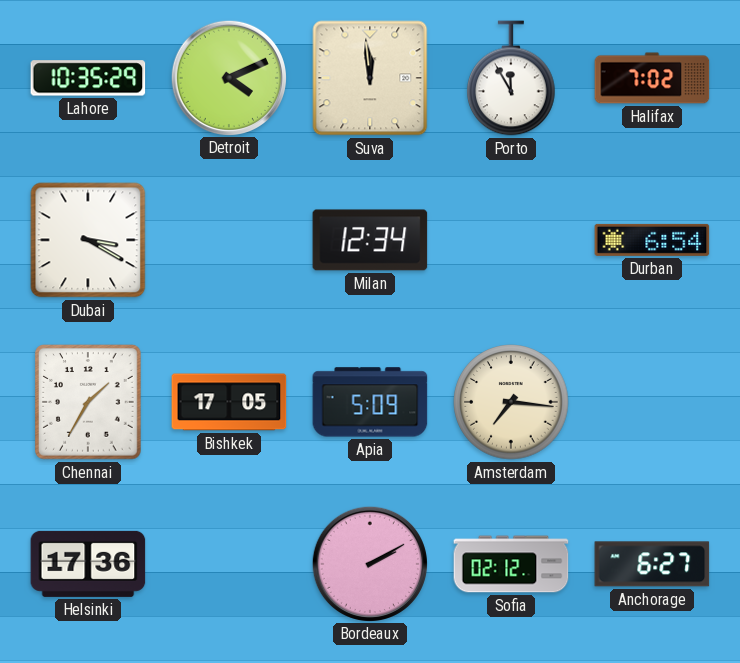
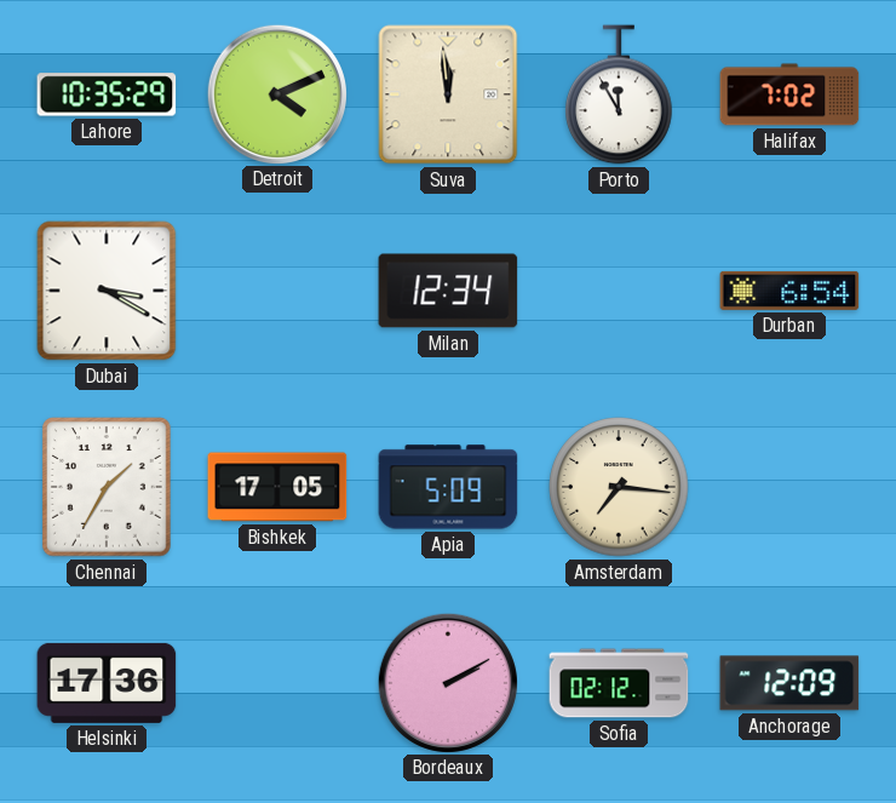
Anchorage: 6:27 -> 12:09
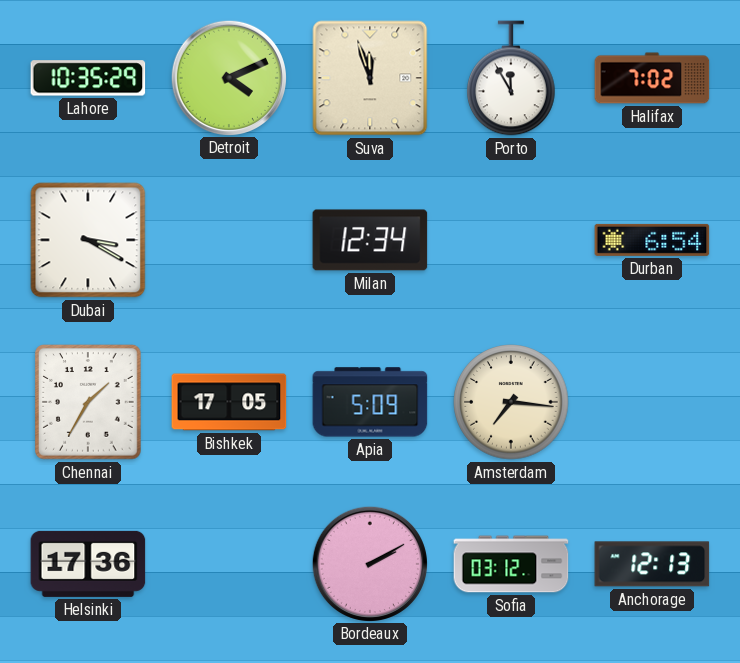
Suva: 11:59 -> 11:57
Sofia: 02:12 -> 03:12
Anchorage: 12:09 -> 12:13
